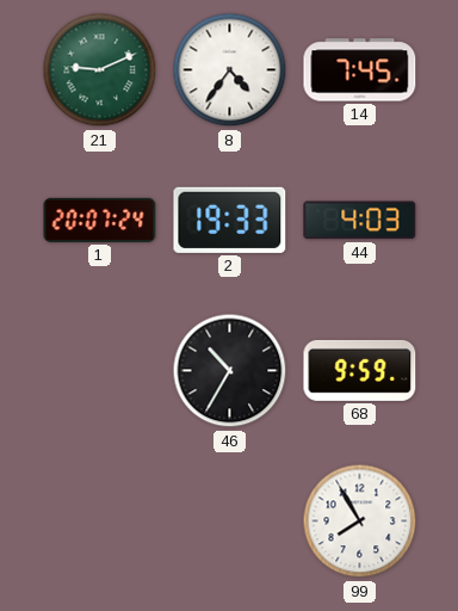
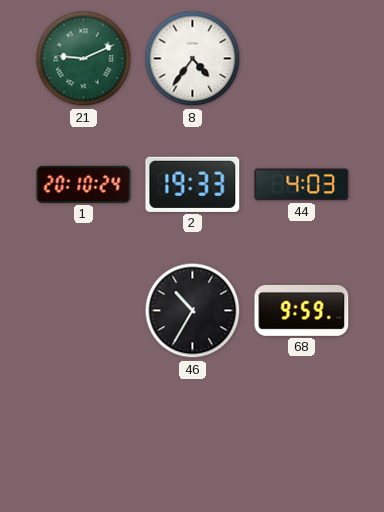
14: 7:45 -> none
1: 20:07 -> 20:10
99: 7:55 -> none
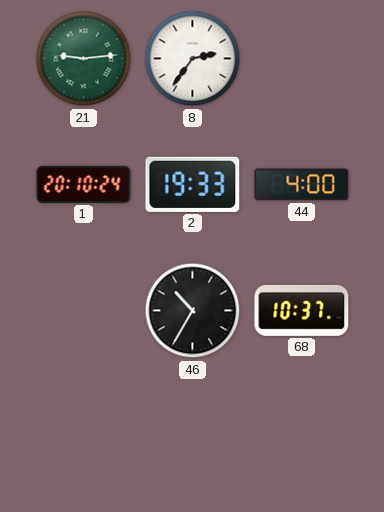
21: 9:11 -> 9:14
8: 4:36 -> 2:36
44: 4:03 -> 4:00
68: 9:59 -> 10:37
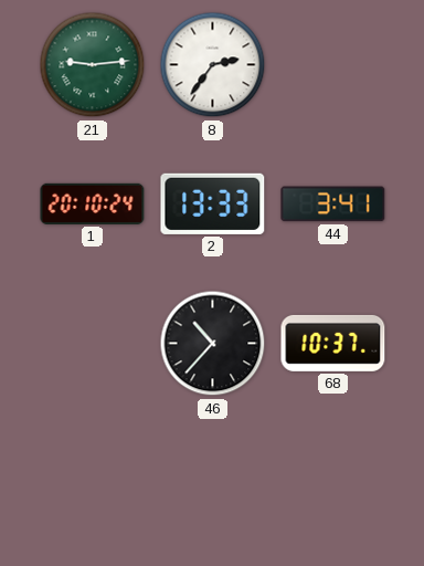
2: 19:33 -> 13:33
44: 4:00 -> 3:41
46: 10:35 -> 10:37
